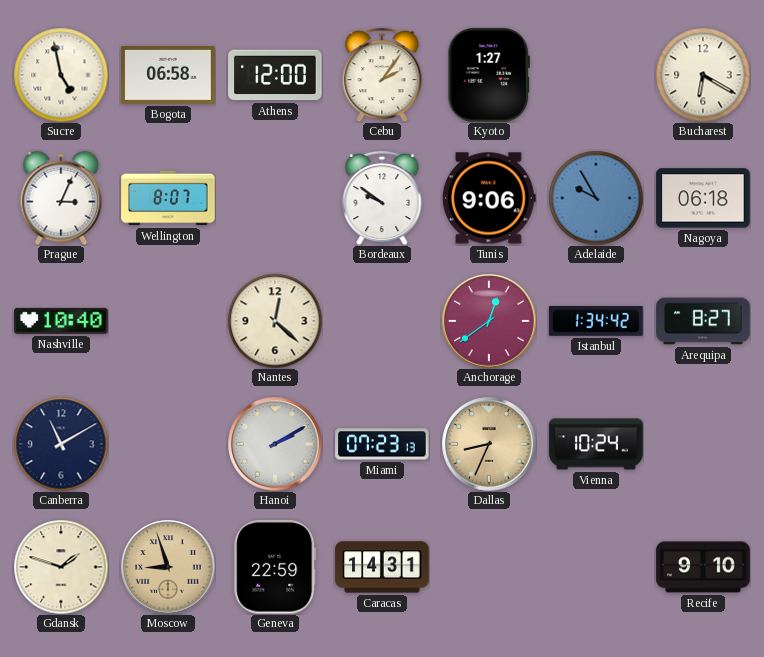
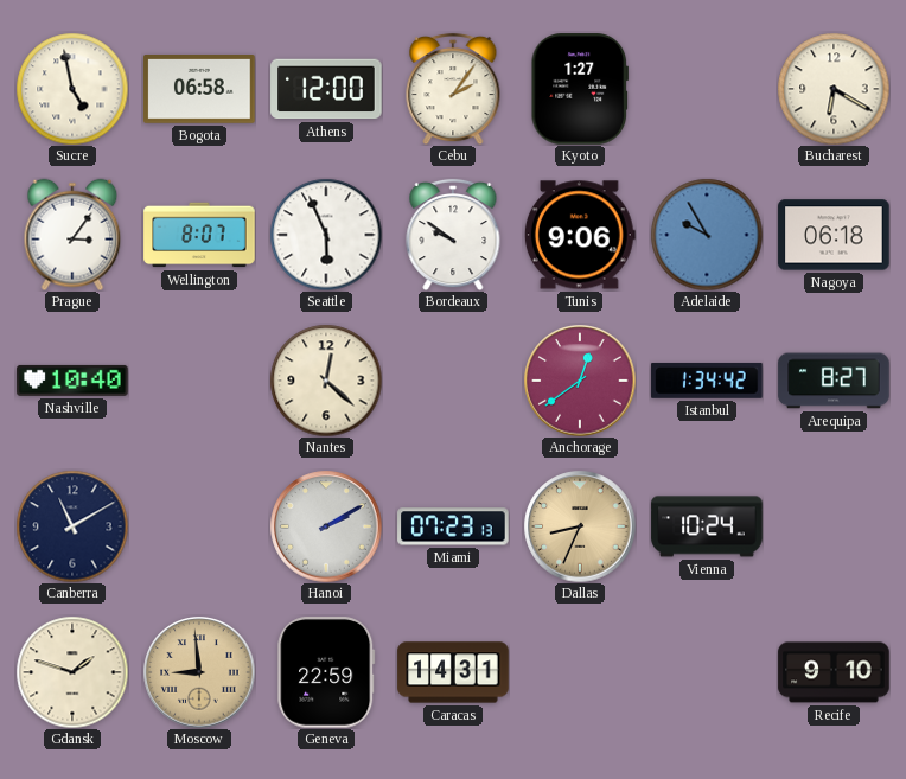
Prague: 3:04 -> 3:06
Seattle: none -> 5:56
Moscow: 8:57 -> 8:59
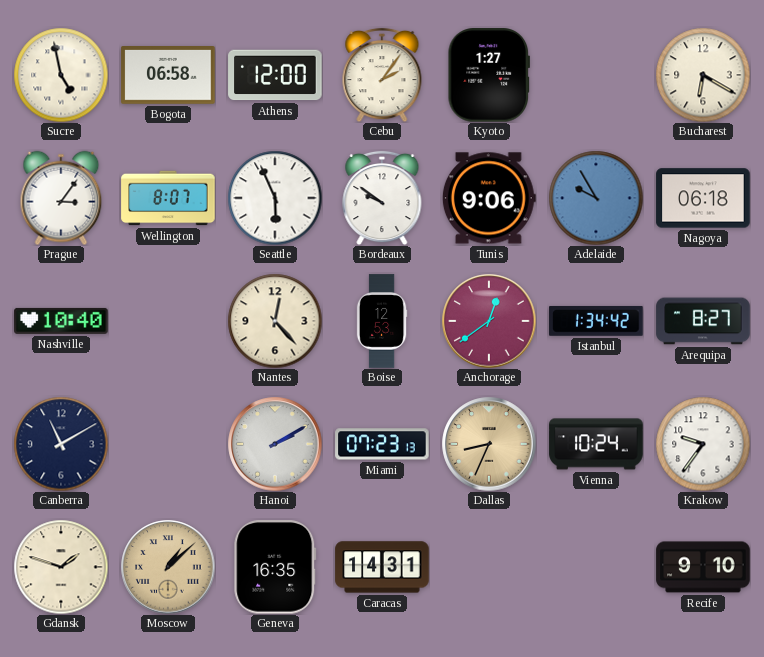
Nantes: 12:22 -> 12:23
Boise: none -> 12:53
Krakow: none -> 9:36
Moscow: 8:59 -> 1:08
Geneva: 22:59 -> 16:35
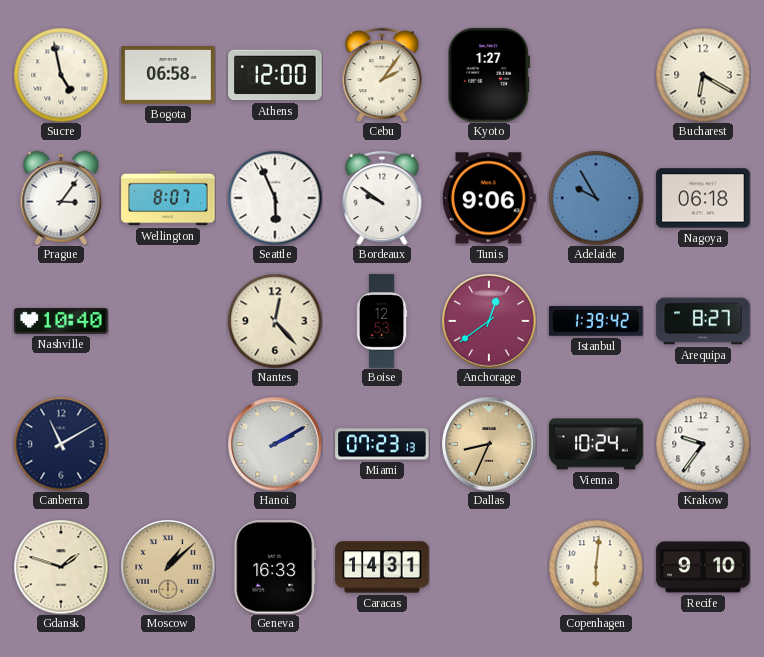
Istanbul: 1:34 -> 1:39
Geneva: 16:35 -> 16:33
Copenhagen: none -> 6:01
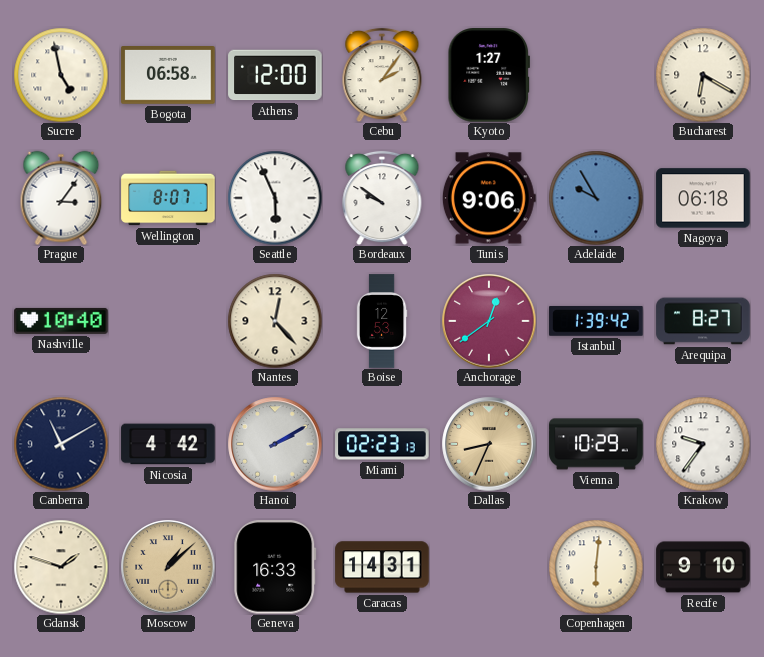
Nicosia: none -> 4:42
Miami: 07:23 -> 02:23
Vienna: 10:24 -> 10:29
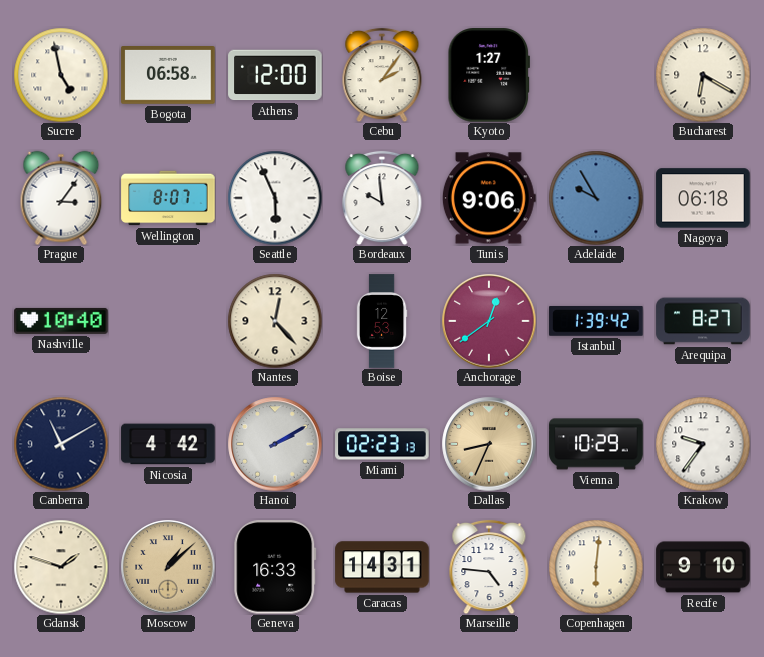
Bordeaux: 9:51 -> 9:59
Marseille: none -> 4:46
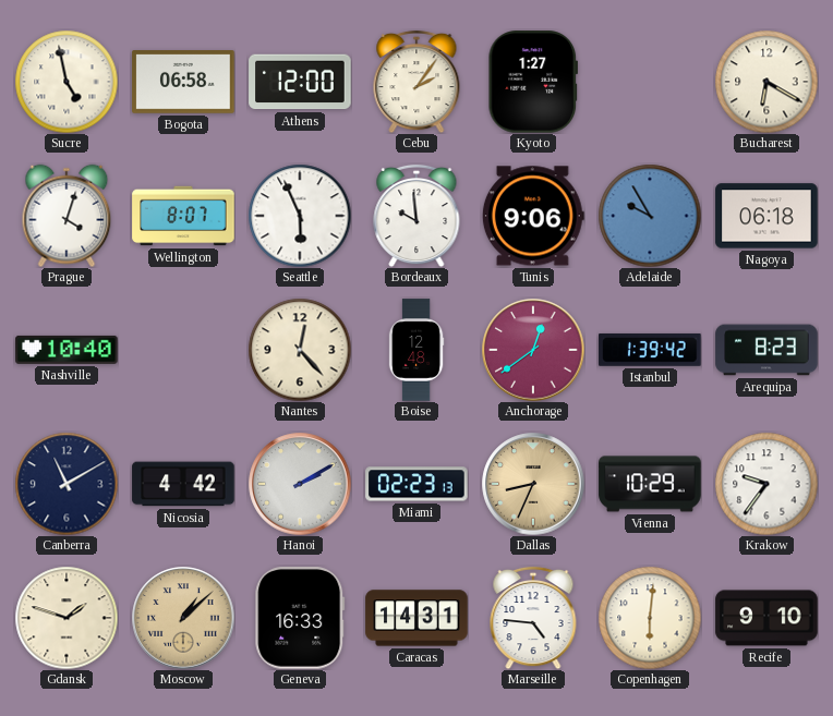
Prague: 3:06 -> 4:03
Boise: 12:53 -> 12:48
Arequipa: 8:27 -> 8:23
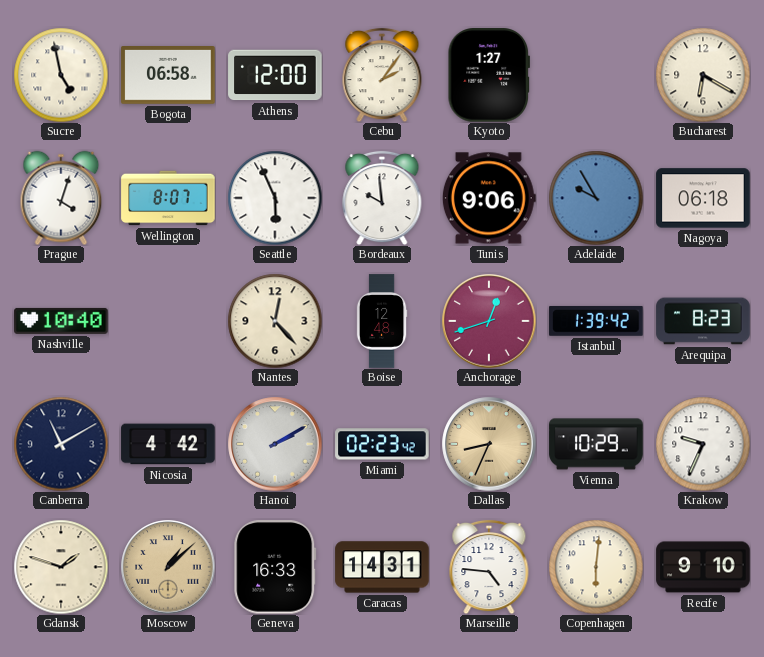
Anchorage: 12:39 -> 12:42
Miami: 02:23:13 -> 02:23:42
Krakow: 9:36 -> 9:34
